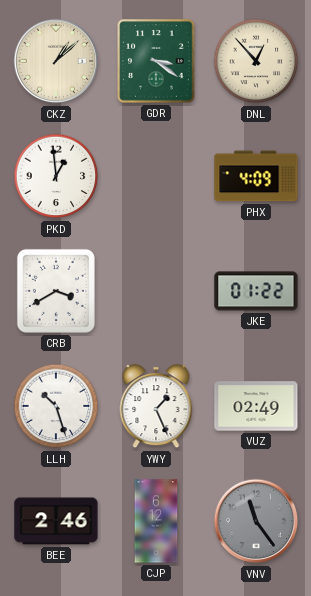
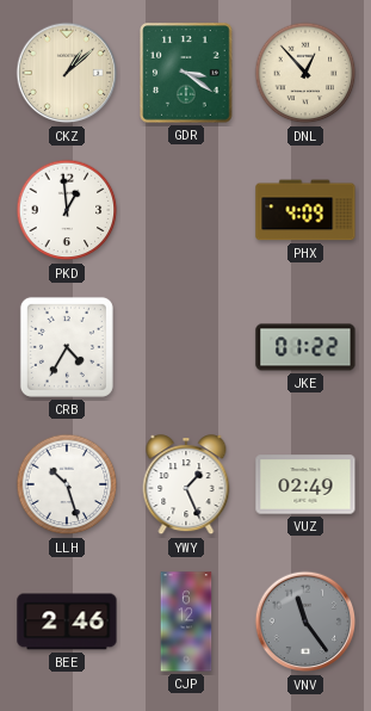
CRB: 3:40 -> 4:35
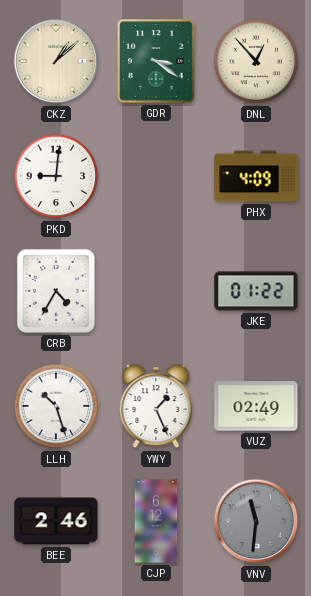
PKD: 12:59 -> 9:01
VNV: 11:24 -> 11:31
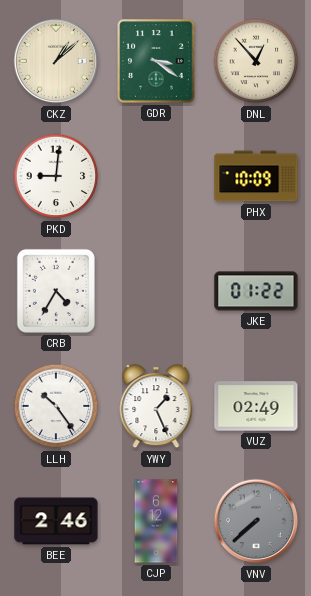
PHX: 4:09 -> 10:09
LLH: 10:27 -> 10:24
VNV: 11:31 -> 7:38
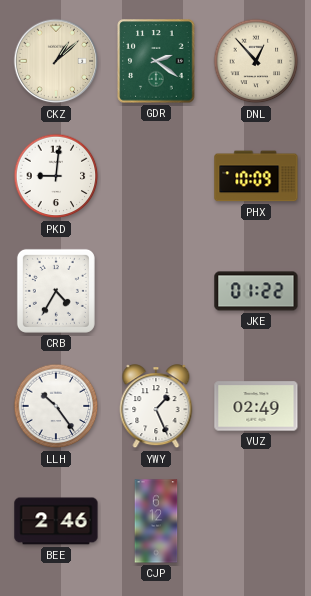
GDR: 3:21 -> 2:21
VNV: 7:38 -> none
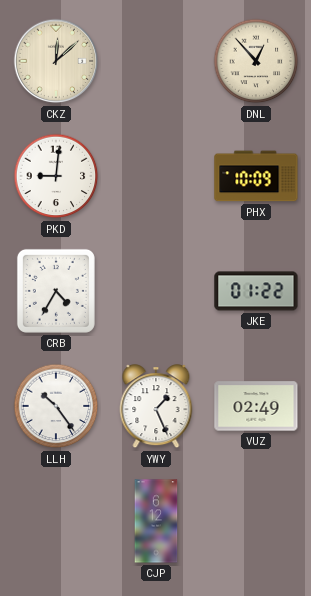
CKZ: 1:08 -> 12:08
GDR: 2:21 -> none
BEE: 2:46 -> none
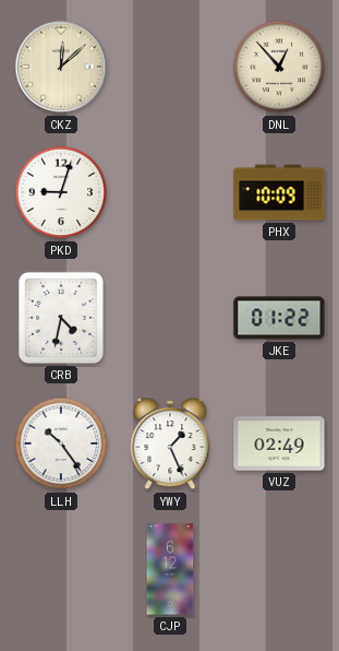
PKD: 9:01 -> 9:03
CRB: 4:35 -> 4:32
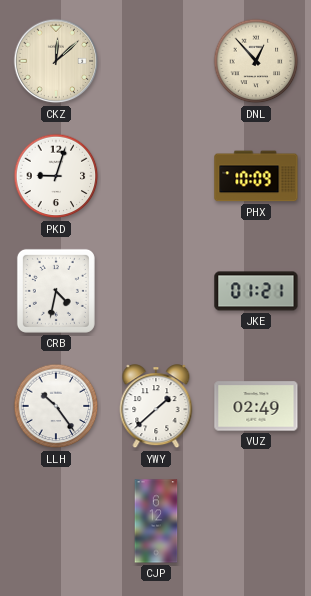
JKE: 01:22 -> 01:21
YWY: 1:26 -> 1:38
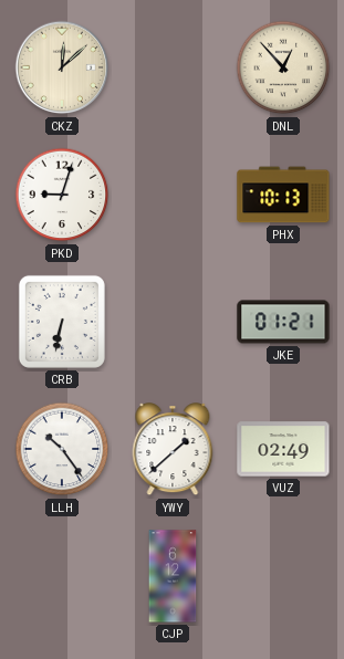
PHX: 10:09 -> 10:13
CRB: 4:32 -> 6:32
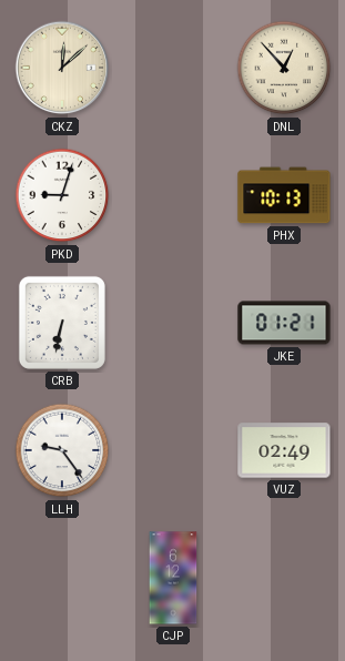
LLH: 10:24 -> 9:24
YWY: 1:38 -> none
